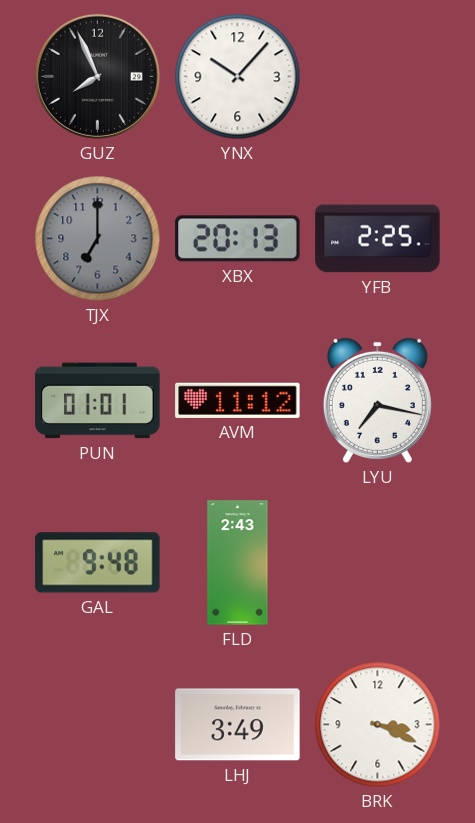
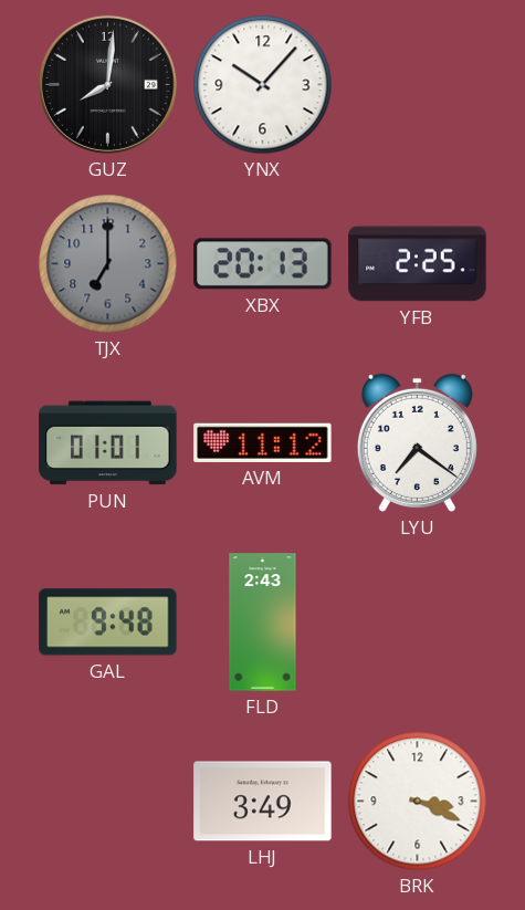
GUZ: 7:56 -> 8:01
LYU: 7:17 -> 7:21
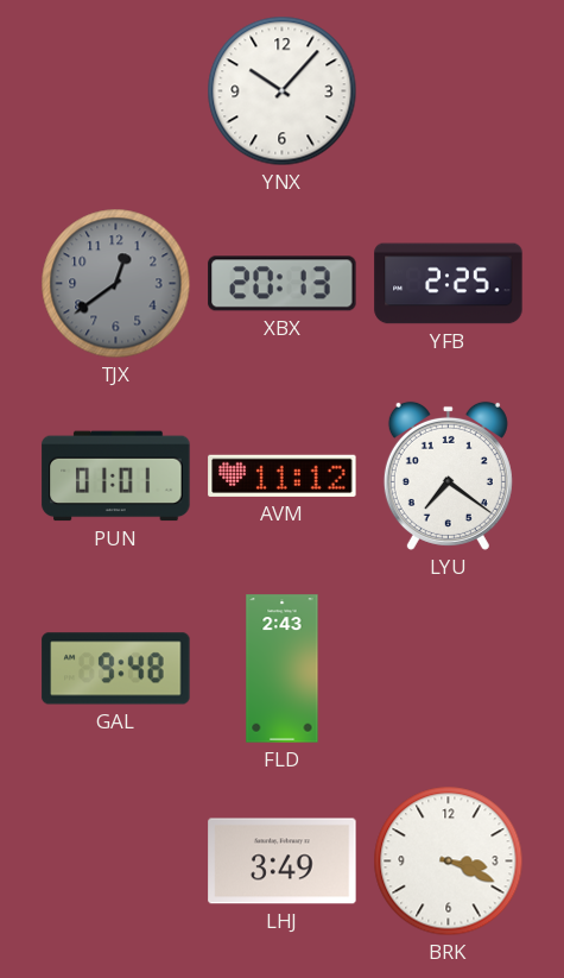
GUZ: 8:01 -> none
TJX: 7:00 -> 12:39
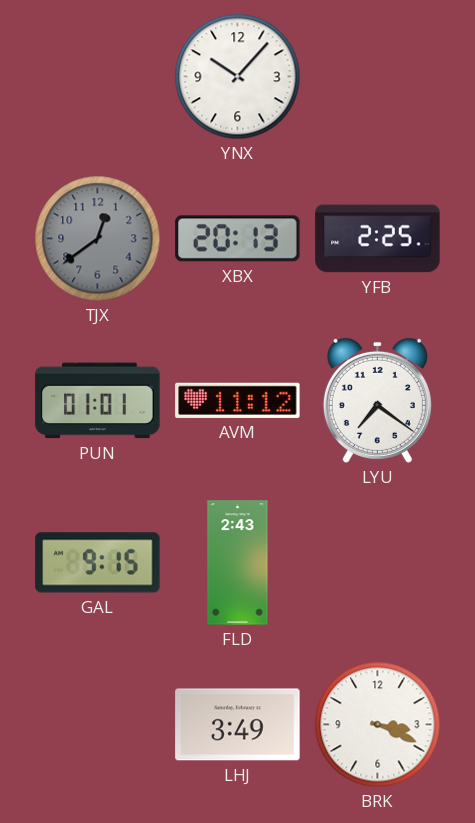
GAL: 9:48 -> 9:15
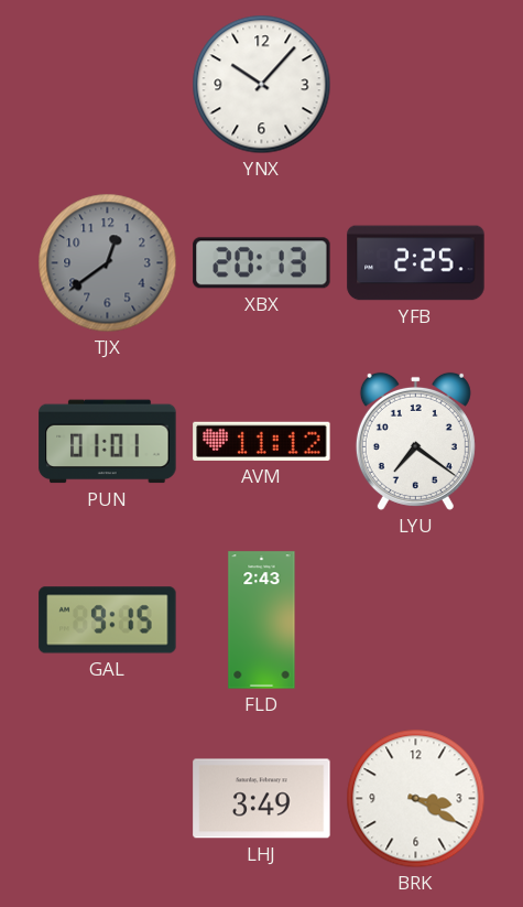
BRK: 3:19 -> 3:20
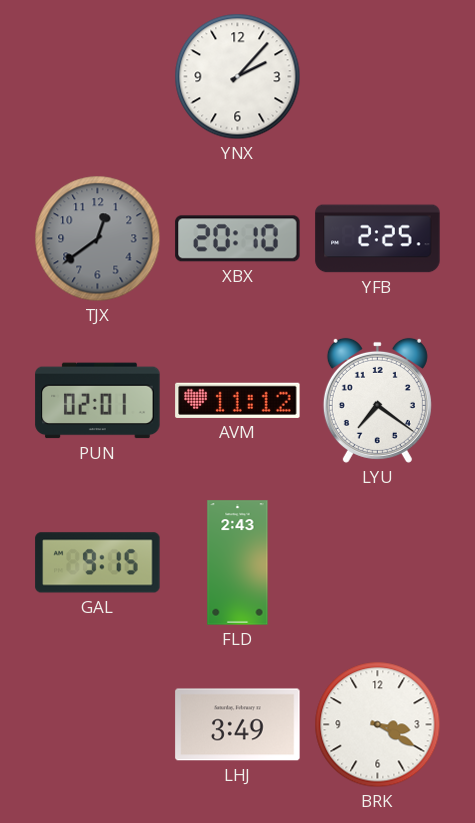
YNX: 10:07 -> 2:07
XBX: 20:13 -> 20:10
PUN: 01:01 -> 02:01
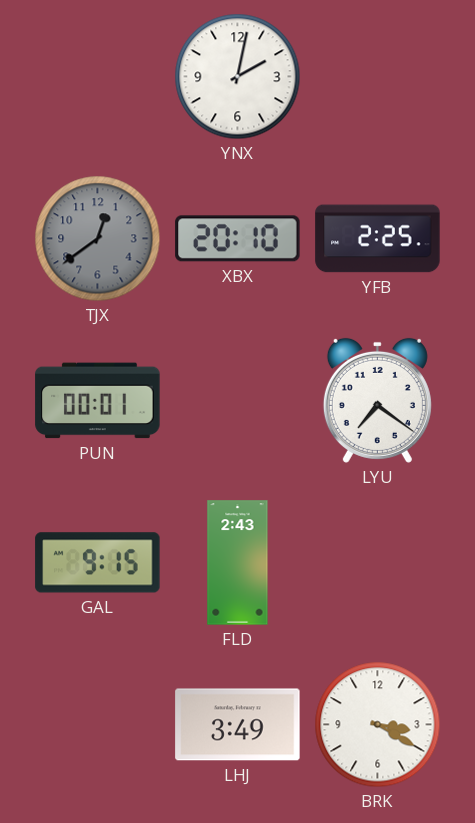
YNX: 2:07 -> 2:02
PUN: 02:01 -> 00:01
AVM: 11:12 -> none
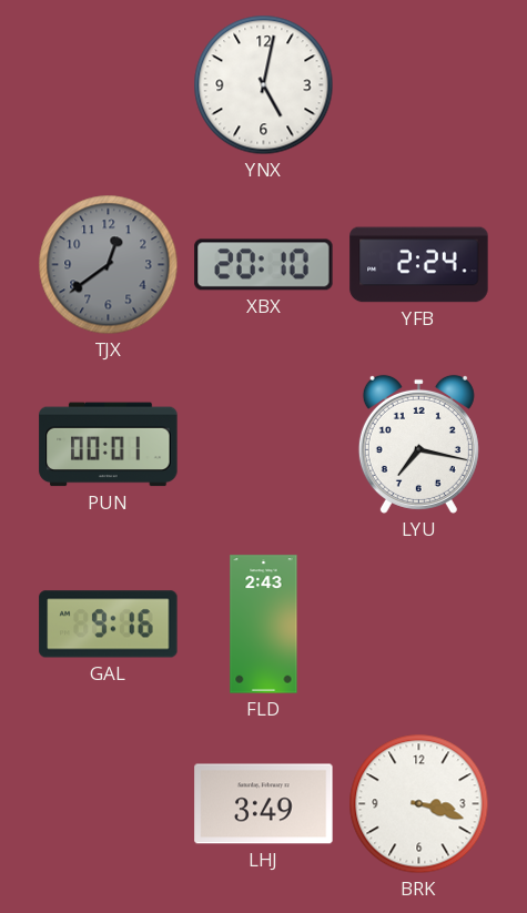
YNX: 2:02 -> 5:02
YFB: 2:25 -> 2:24
LYU: 7:21 -> 7:17
GAL: 9:15 -> 9:16
BRK: 3:20 -> 3:18
